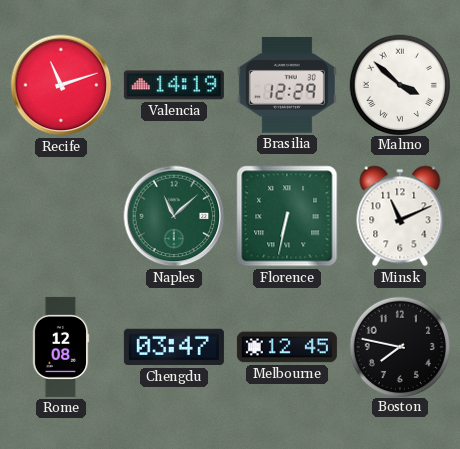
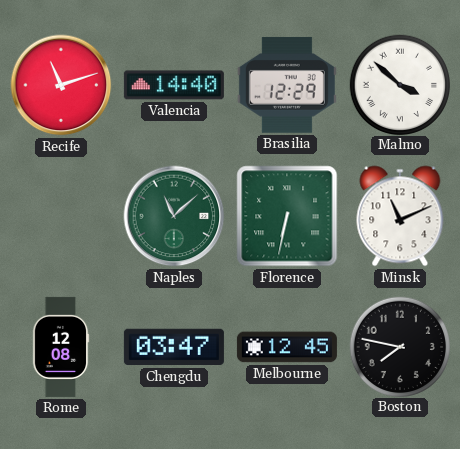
Valencia: 14:19 -> 14:40
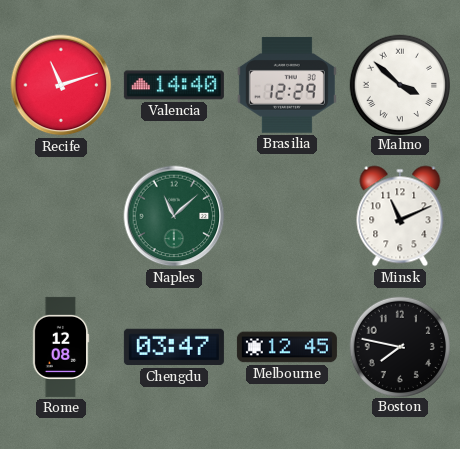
Florence: 6:32 -> none
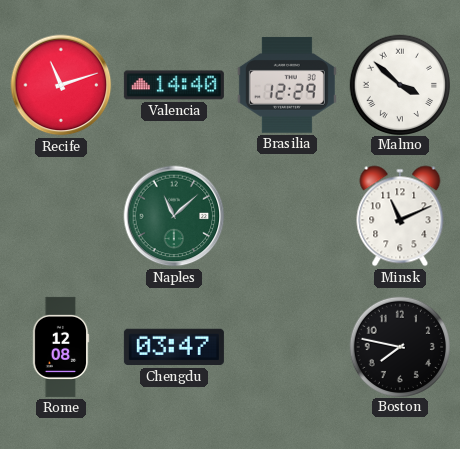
Melbourne: 12:45 -> none
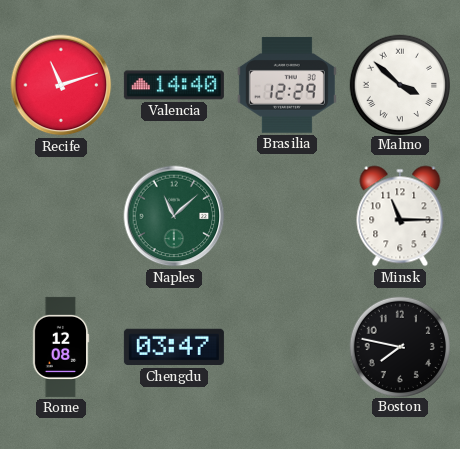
Minsk: 11:11 -> 11:15
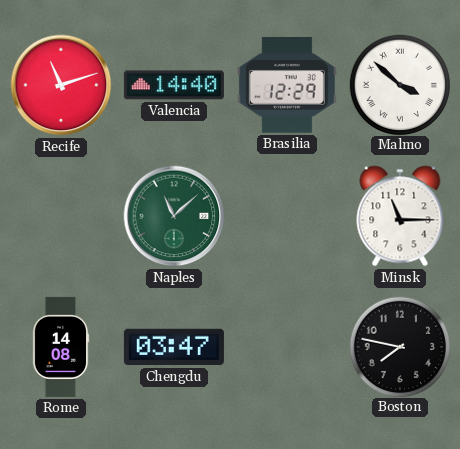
Rome: 12:08 -> 14:08
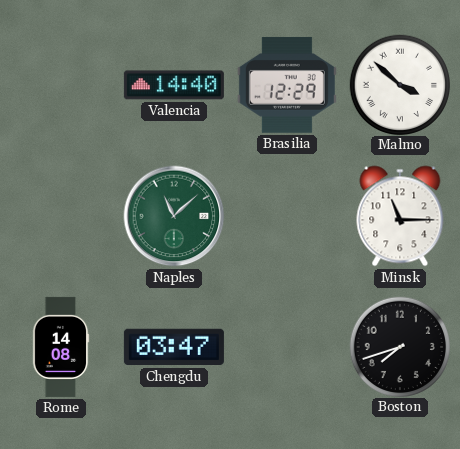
Recife: 11:12 -> none
Boston: 7:47 -> 7:42
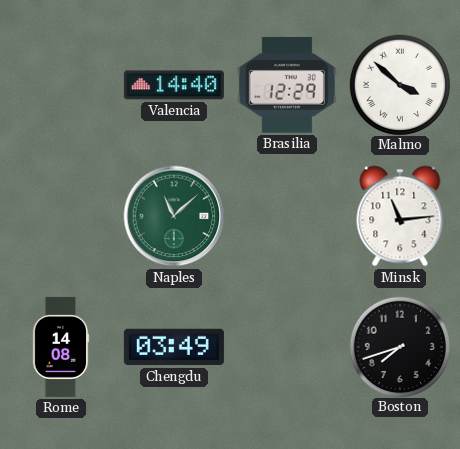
Minsk: 11:15 -> 11:14
Chengdu: 03:47 -> 03:49
